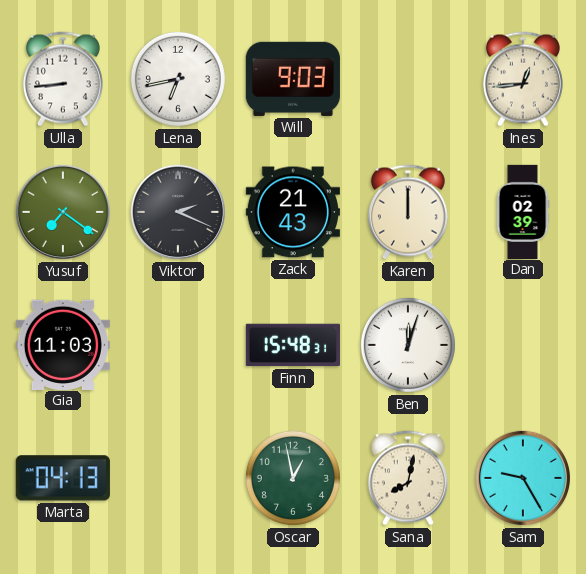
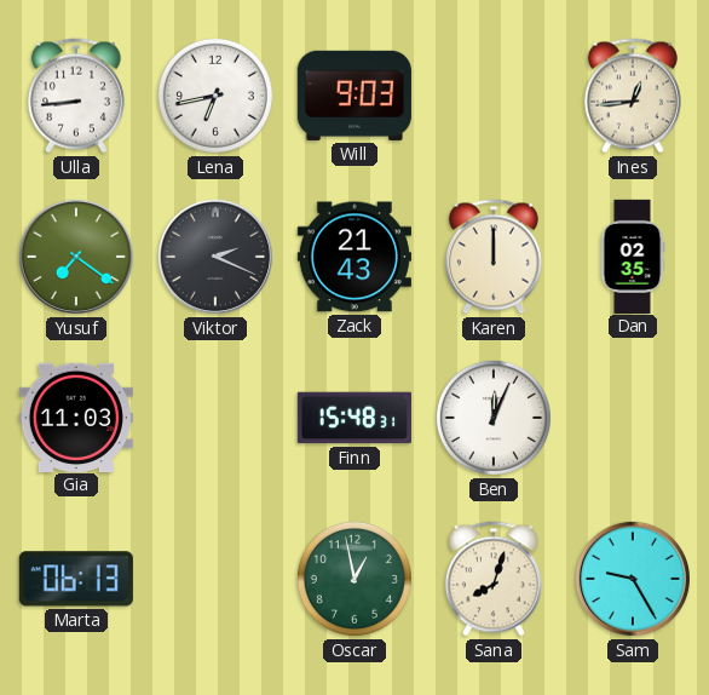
Dan: 02:39 -> 02:35
Ben: 12:03 -> 12:04
Marta: 04:13 -> 06:13
Sana: 8:02 -> 8:03
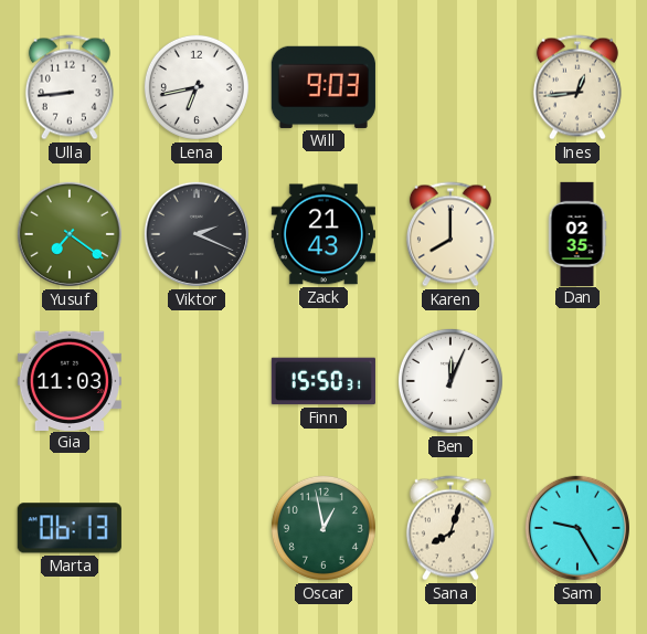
Karen: 12:00 -> 8:00
Finn: 15:48 -> 15:50
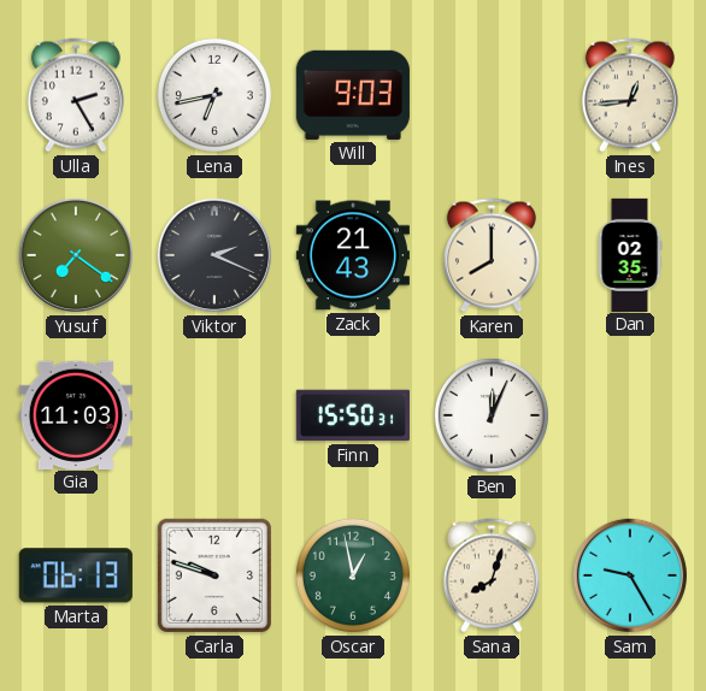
Ulla: 8:44 -> 2:25
Carla: none -> 9:48
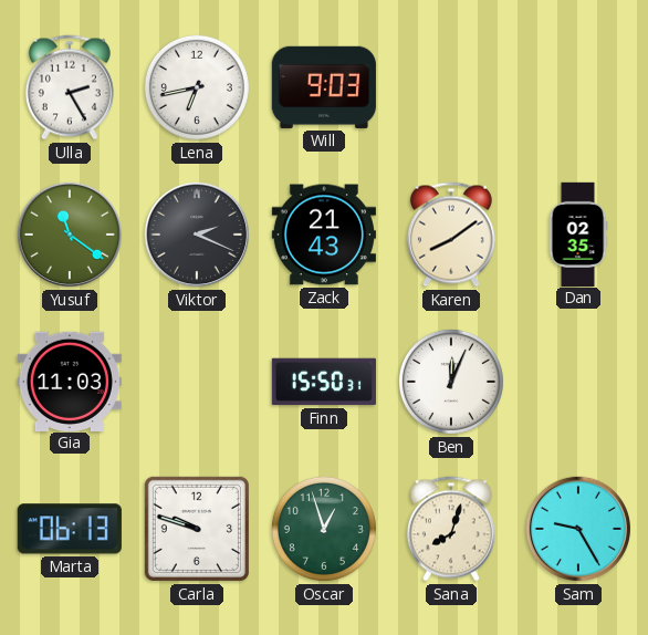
Ines: 12:44 -> none
Yusuf: 7:21 -> 11:21
Karen: 8:00 -> 8:09
Oscar: 12:58 -> 12:57
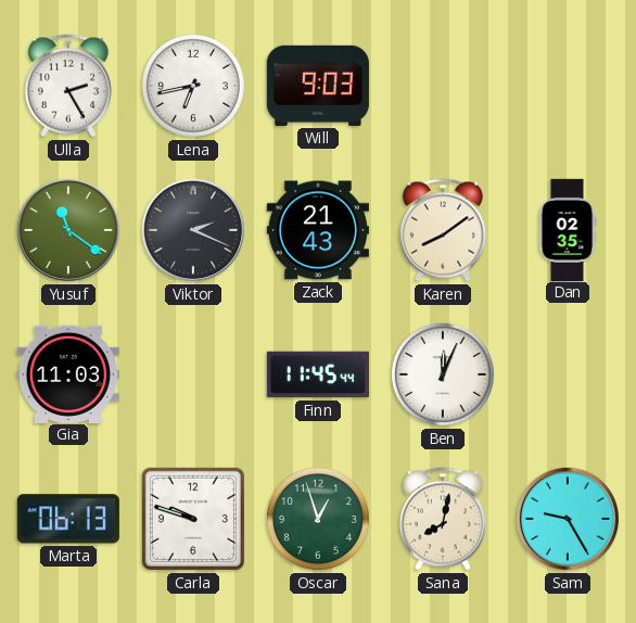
Finn: 15:50 -> 11:45
Sana: 8:03 -> 8:02
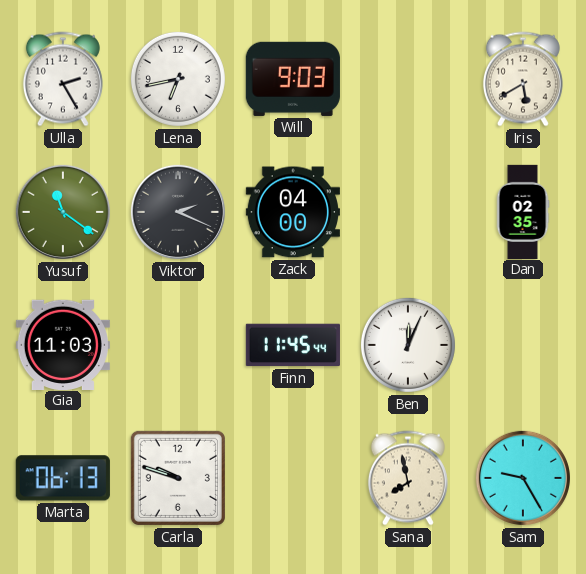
Iris: none -> 5:40
Zack: 21:43 -> 04:00
Karen: 8:09 -> none
Oscar: 12:57 -> none
Sana: 8:02 -> 7:58
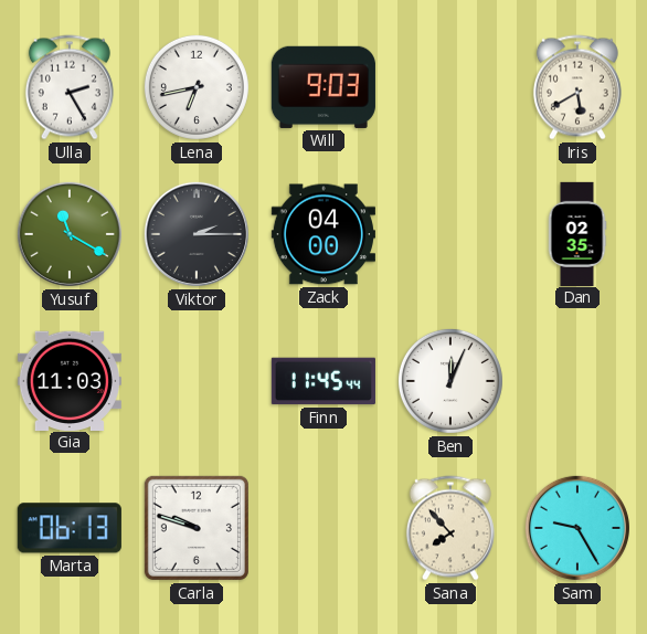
Yusuf: 11:21 -> 11:20
Viktor: 2:19 -> 2:15
Sana: 7:58 -> 7:53
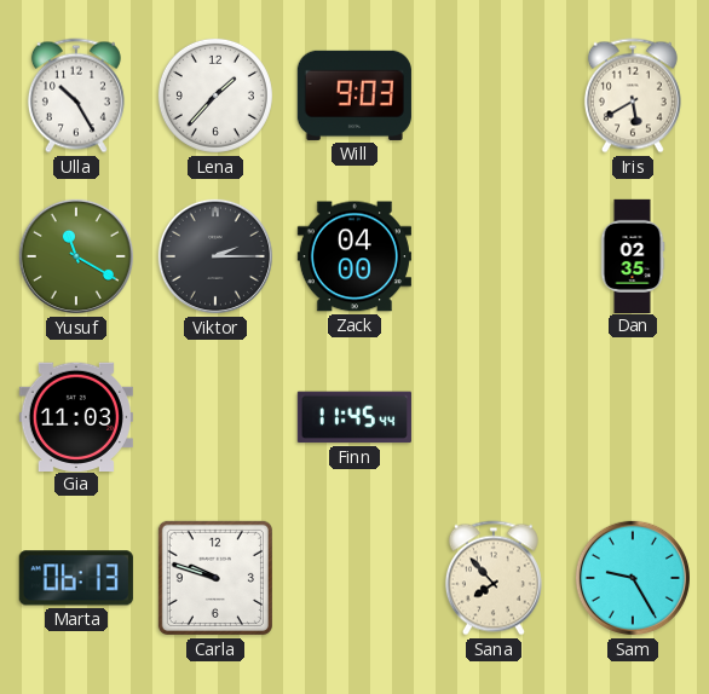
Ulla: 2:25 -> 10:25
Lena: 6:43 -> 1:37
Ben: 12:04 -> none
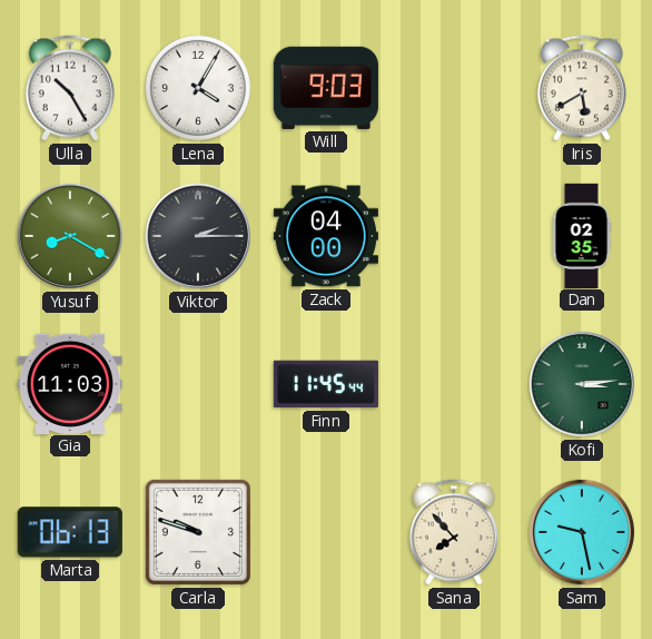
Lena: 1:37 -> 4:05
Yusuf: 11:20 -> 8:20
Kofi: none -> 3:14
Sam: 9:25 -> 9:28
